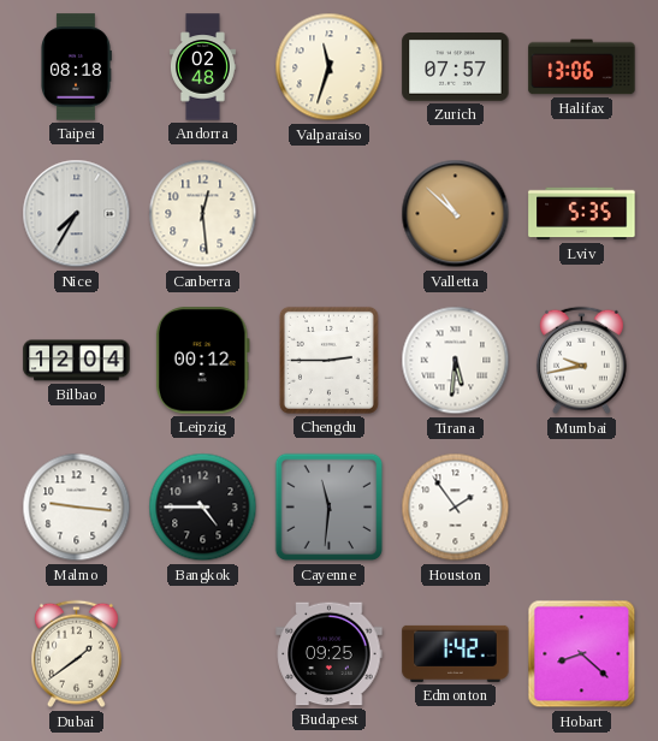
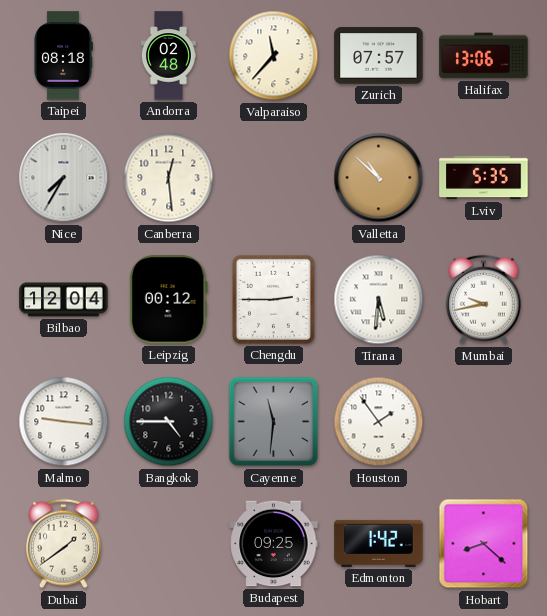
Valparaiso: 11:33 -> 11:37
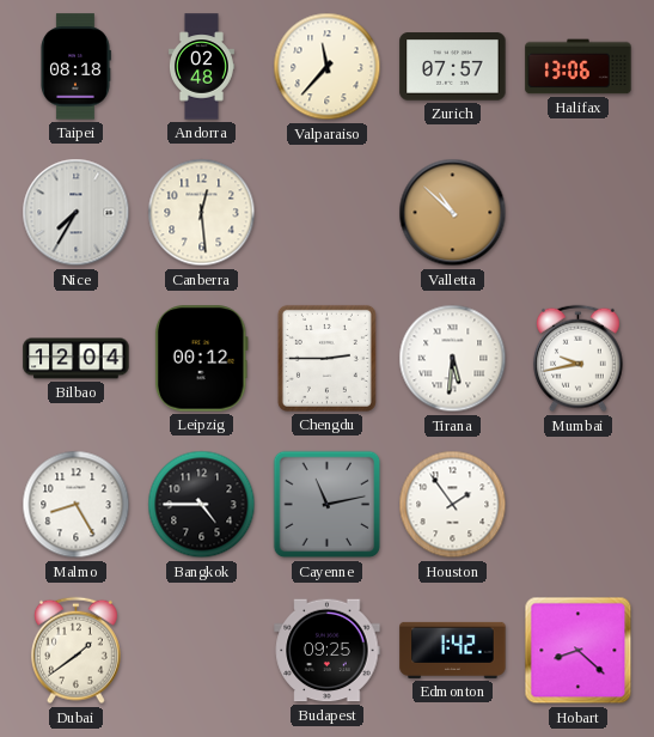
Lviv: 5:35 -> none
Malmo: 9:16 -> 8:25
Cayenne: 11:31 -> 11:13
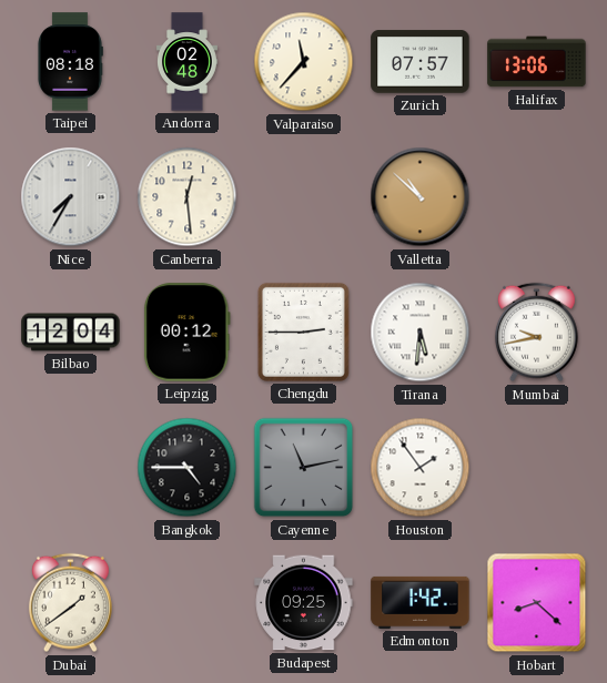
Malmo: 8:25 -> none
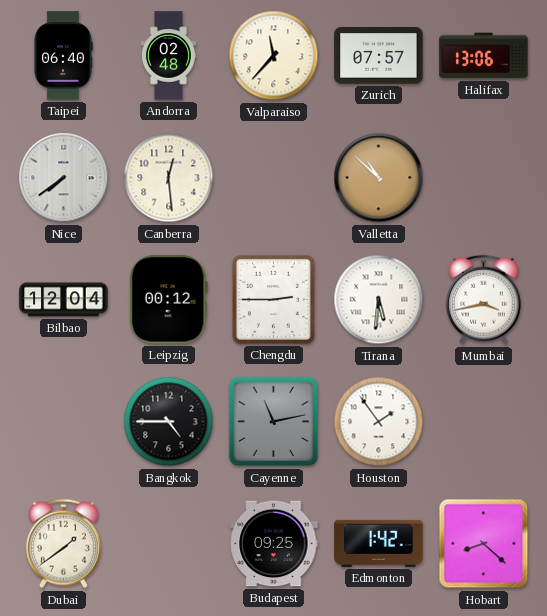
Taipei: 08:18 -> 06:40
Nice: 7:35 -> 7:39
Mumbai: 9:43 -> 3:43
